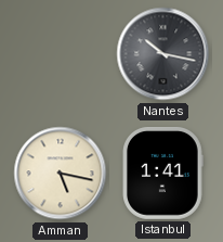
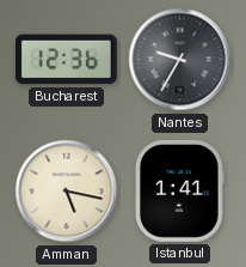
Bucharest: none -> 12:36
Nantes: 10:17 -> 9:35
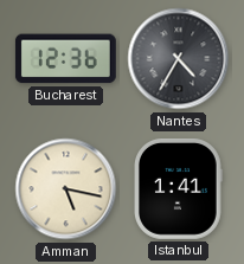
Nantes: 9:35 -> 4:35
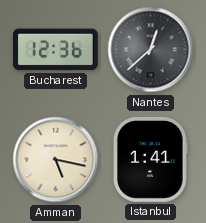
Nantes: 4:35 -> 12:38
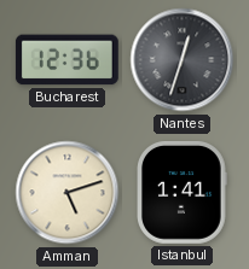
Nantes: 12:38 -> 12:33
Amman: 5:17 -> 5:12
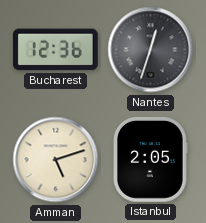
Istanbul: 1:41 -> 2:05
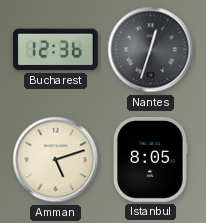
Istanbul: 2:05 -> 8:05
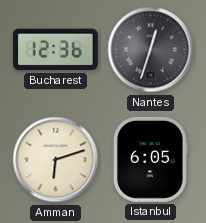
Amman: 5:12 -> 6:12
Istanbul: 8:05 -> 6:05
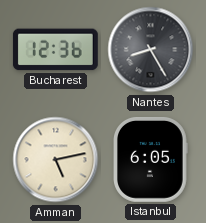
Nantes: 12:33 -> 8:25
Amman: 6:12 -> 5:13
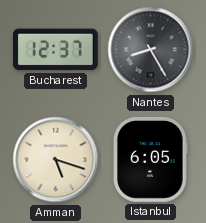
Bucharest: 12:36 -> 12:37
Amman: 5:13 -> 5:18
